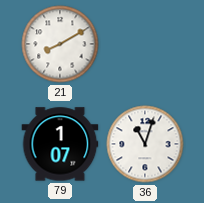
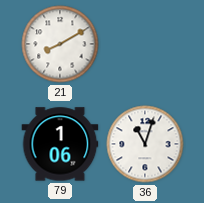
79: 1:07 -> 1:06
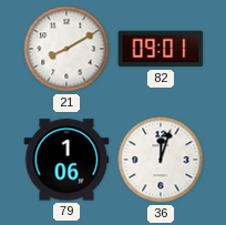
82: none -> 09:01
36: 11:03 -> 12:03
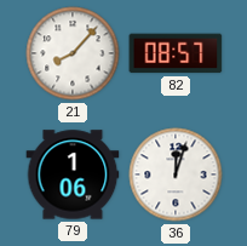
21: 8:10 -> 8:07
82: 09:01 -> 08:57
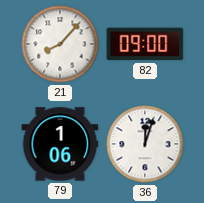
82: 08:57 -> 09:00
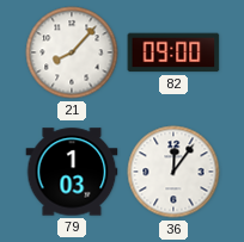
79: 1:06 -> 1:03
36: 12:03 -> 12:06
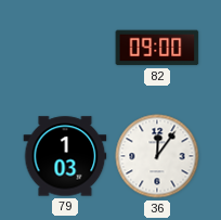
21: 8:07 -> none
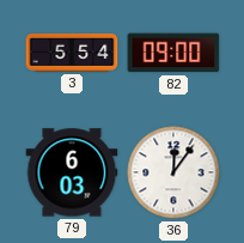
3: none -> 5:54
79: 1:03 -> 6:03
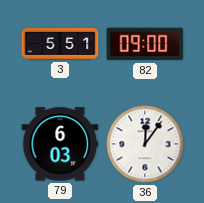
3: 5:54 -> 5:51
